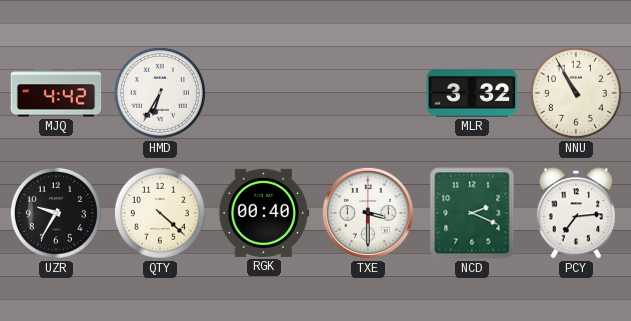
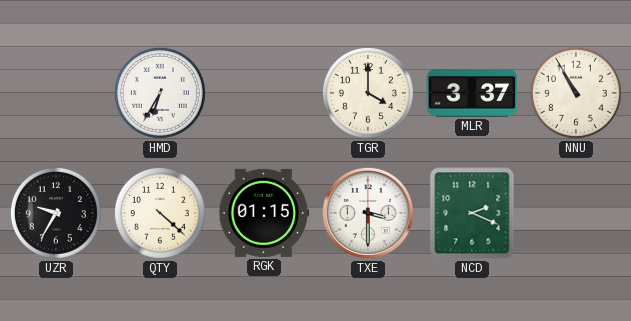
MJQ: 4:42 -> none
TGR: none -> 4:00
MLR: 3:32 -> 3:37
RGK: 00:40 -> 01:15
PCY: 7:14 -> none
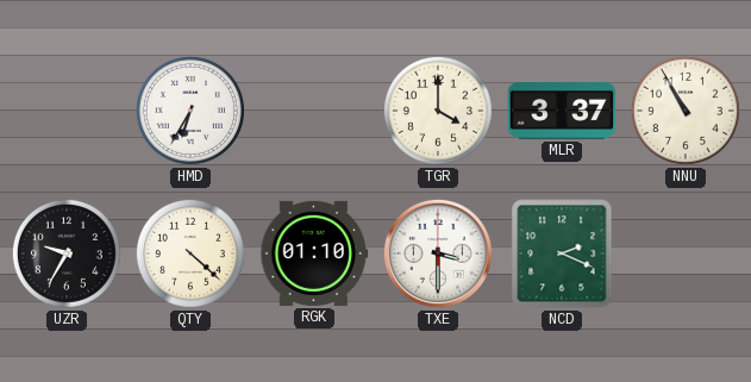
RGK: 01:15 -> 01:10
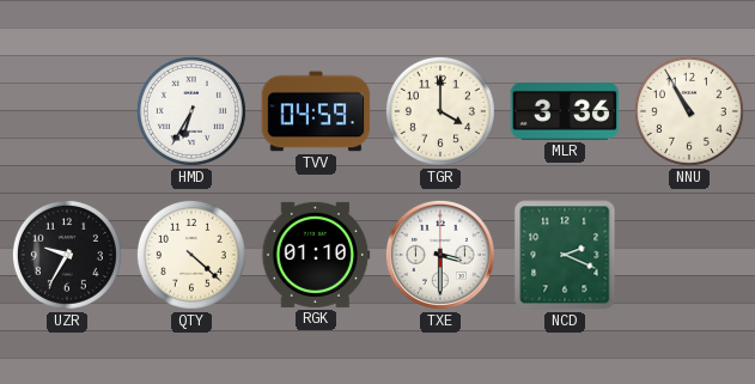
TVV: none -> 04:59
MLR: 3:37 -> 3:36
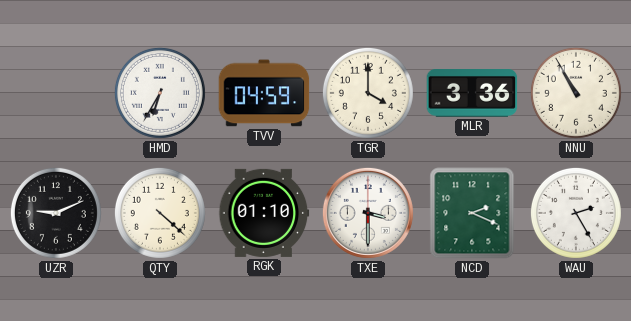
UZR: 9:35 -> 9:11
WAU: none -> 2:25
